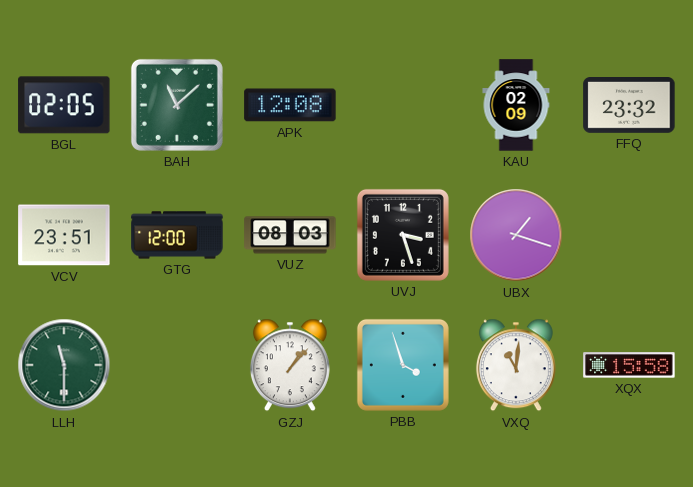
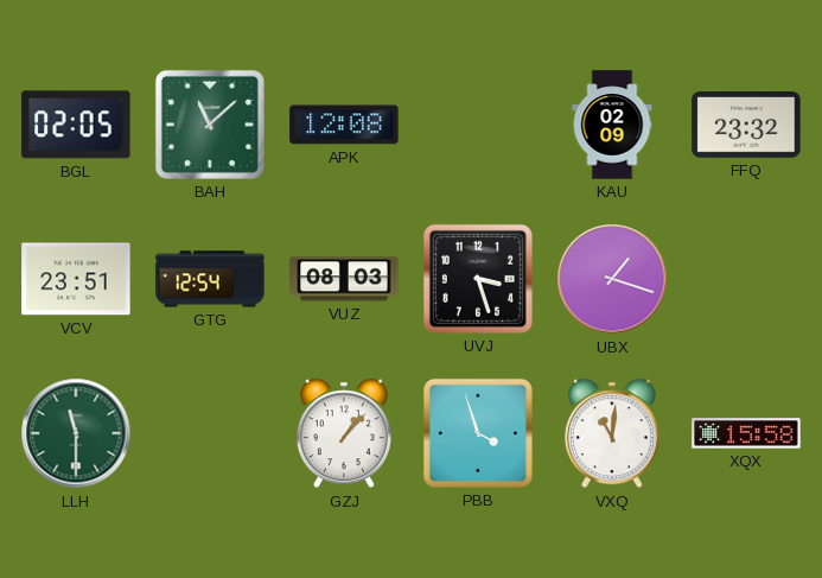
GTG: 12:00 -> 12:54
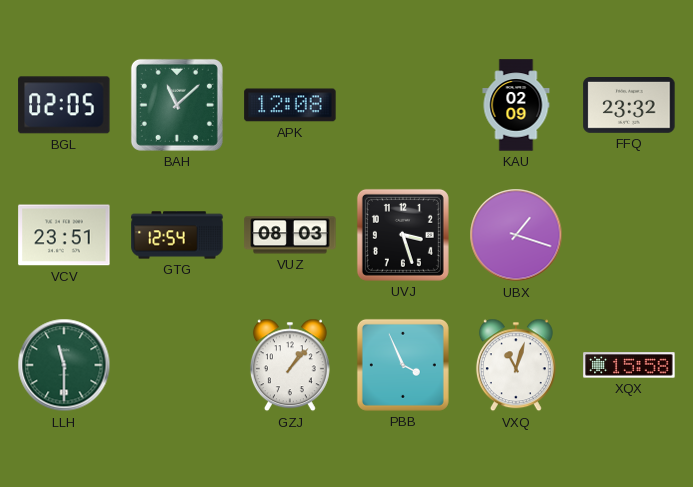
PBB: 3:57 -> 3:56
VXQ: 11:01 -> 11:03
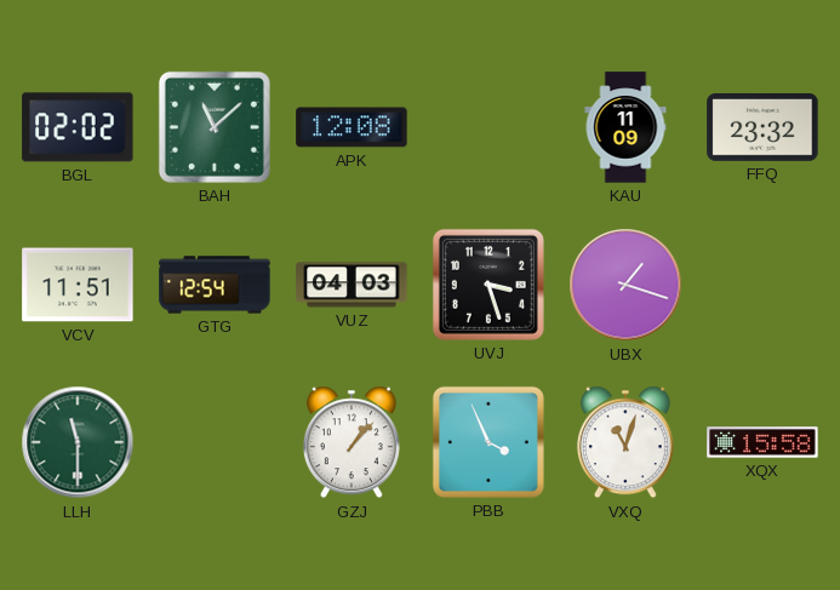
BGL: 02:05 -> 02:02
KAU: 02:09 -> 11:09
VCV: 23:51 -> 11:51
VUZ: 08:03 -> 04:03
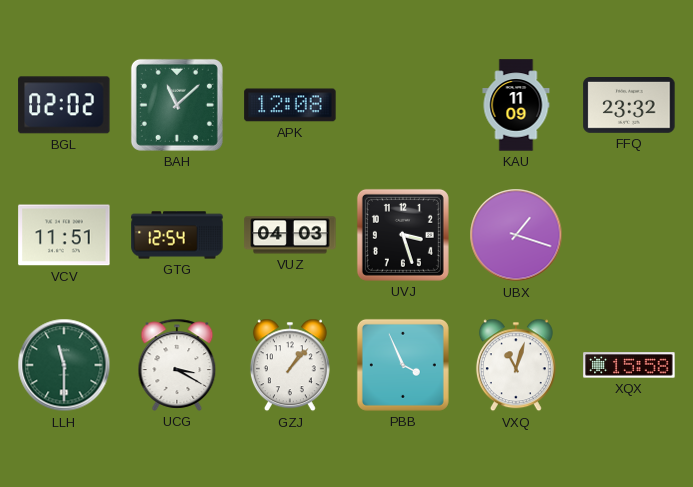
UCG: none -> 3:20
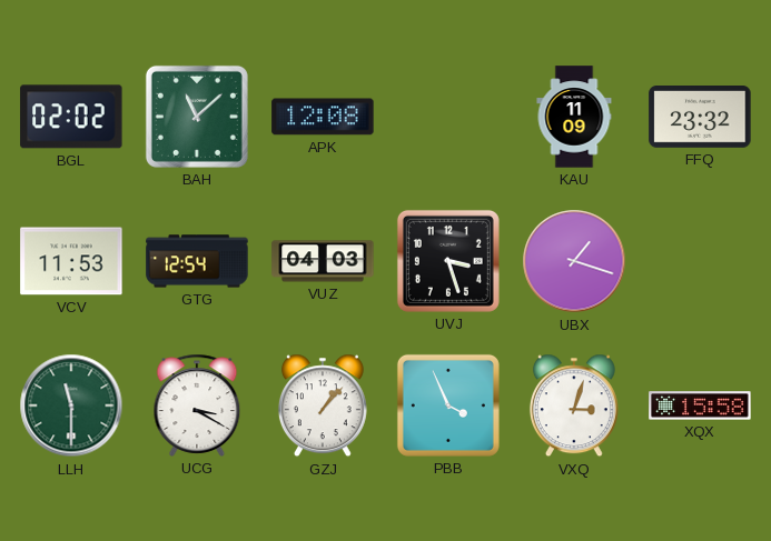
VCV: 11:51 -> 11:53
VXQ: 11:03 -> 3:03
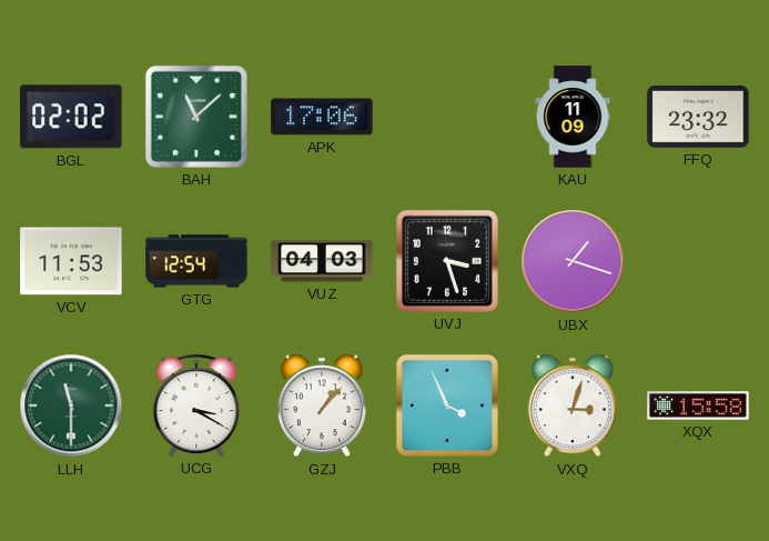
APK: 12:08 -> 17:06
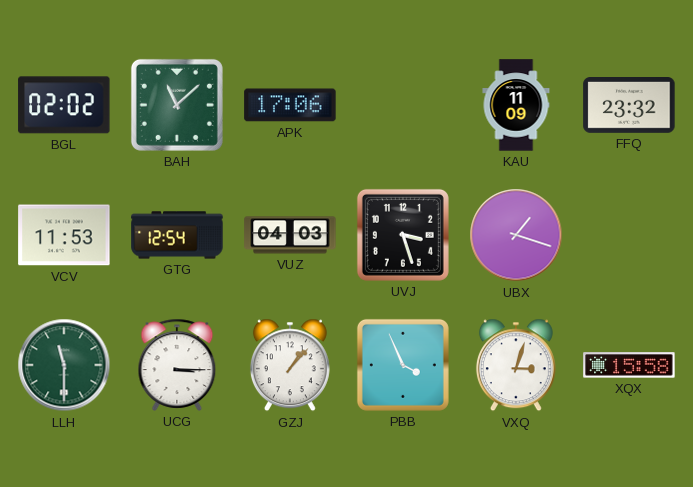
UCG: 3:20 -> 3:15
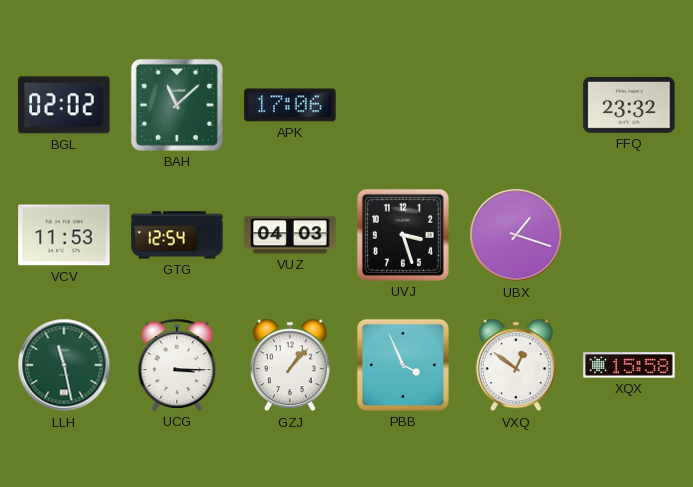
KAU: 11:09 -> none
LLH: 11:30 -> 11:28
VXQ: 3:03 -> 12:51
